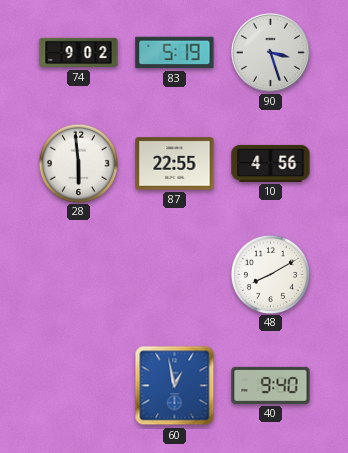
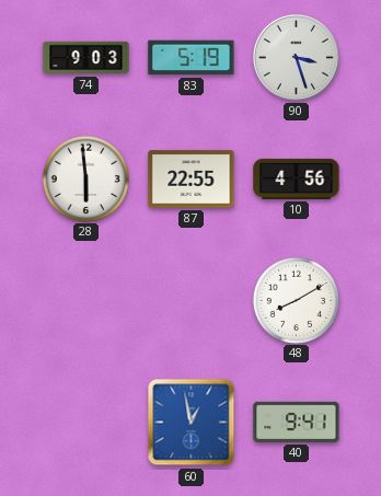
74: 9:02 -> 9:03
40: 9:40 -> 9:41
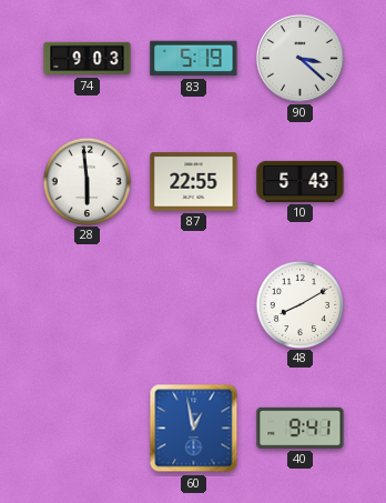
90: 3:27 -> 3:22
10: 4:56 -> 5:43
